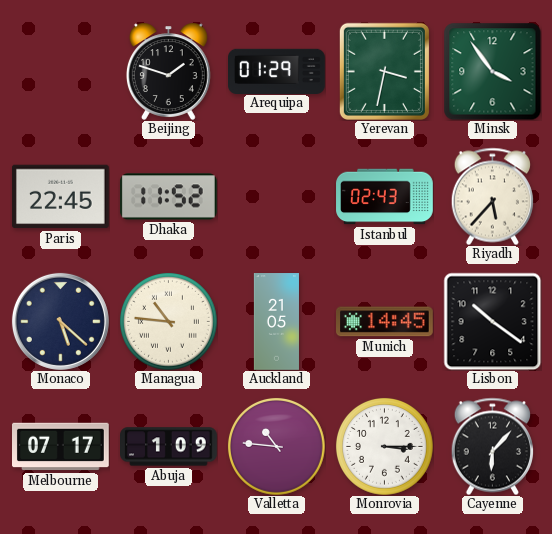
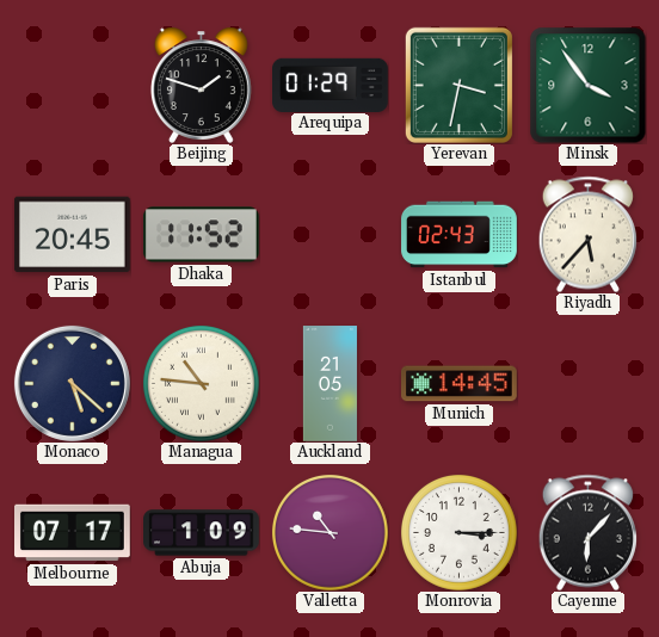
Paris: 22:45 -> 20:45
Lisbon: 10:21 -> none
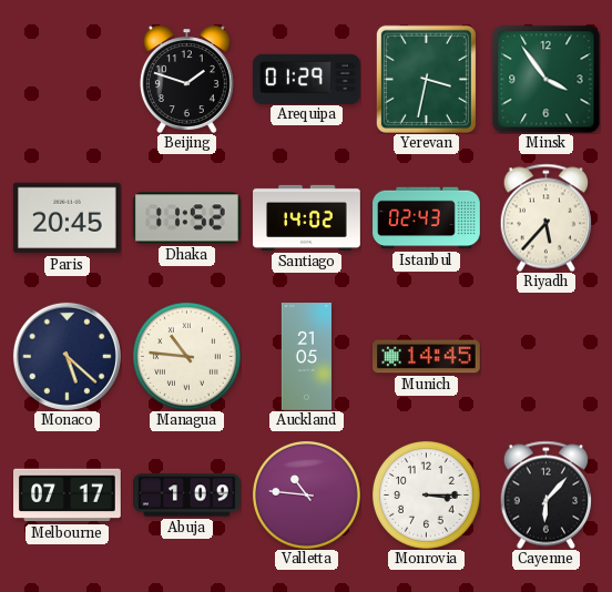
Santiago: none -> 14:02
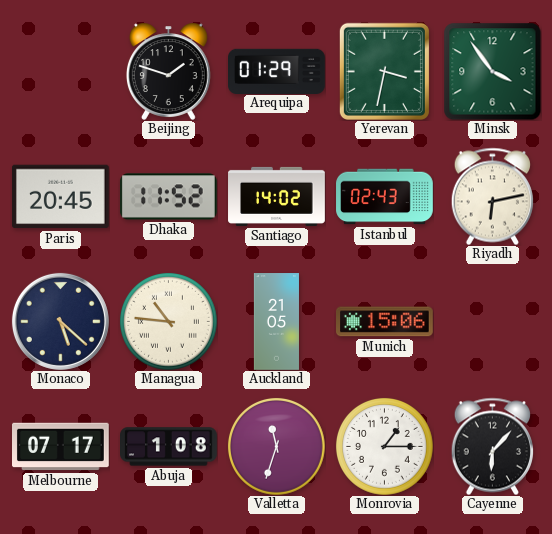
Riyadh: 5:37 -> 6:13
Munich: 14:45 -> 15:06
Abuja: 1:09 -> 1:08
Valletta: 10:46 -> 11:33
Monrovia: 3:15 -> 1:15
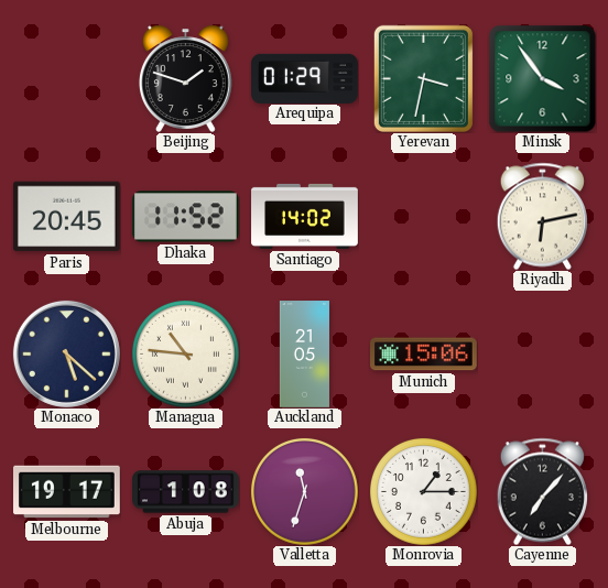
Istanbul: 02:43 -> none
Melbourne: 07:17 -> 19:17
Cayenne: 6:07 -> 7:07
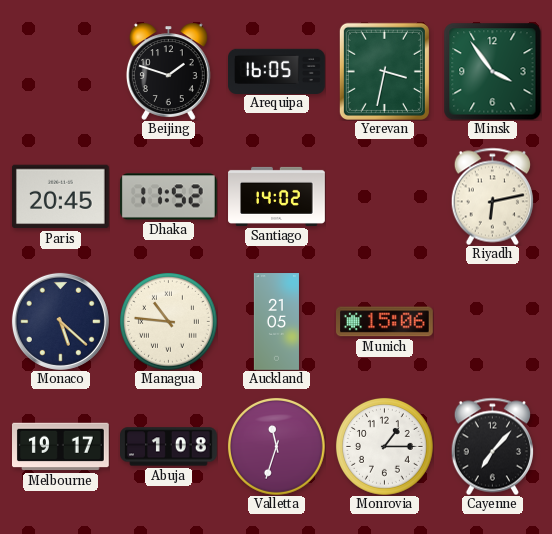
Arequipa: 01:29 -> 16:05
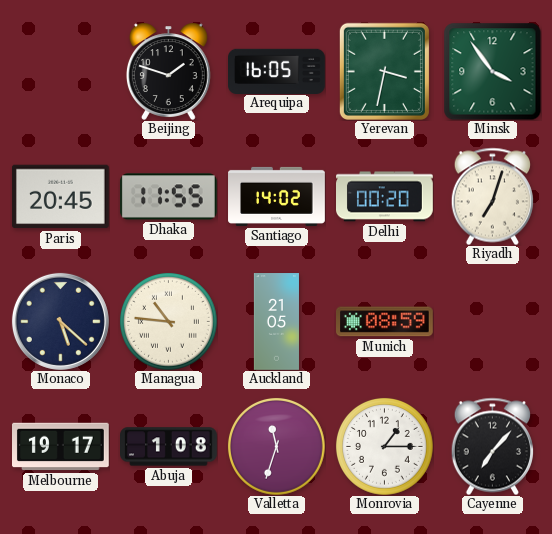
Dhaka: 11:52 -> 11:55
Delhi: none -> 00:20
Riyadh: 6:13 -> 7:03
Munich: 15:06 -> 08:59
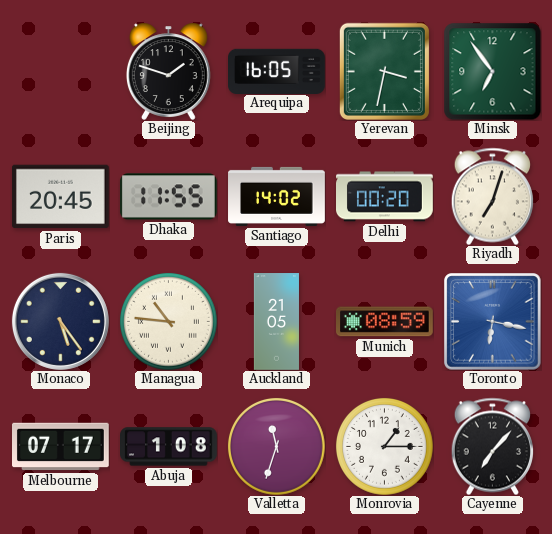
Minsk: 3:54 -> 6:54
Monaco: 5:22 -> 5:24
Toronto: none -> 6:17
Melbourne: 19:17 -> 07:17
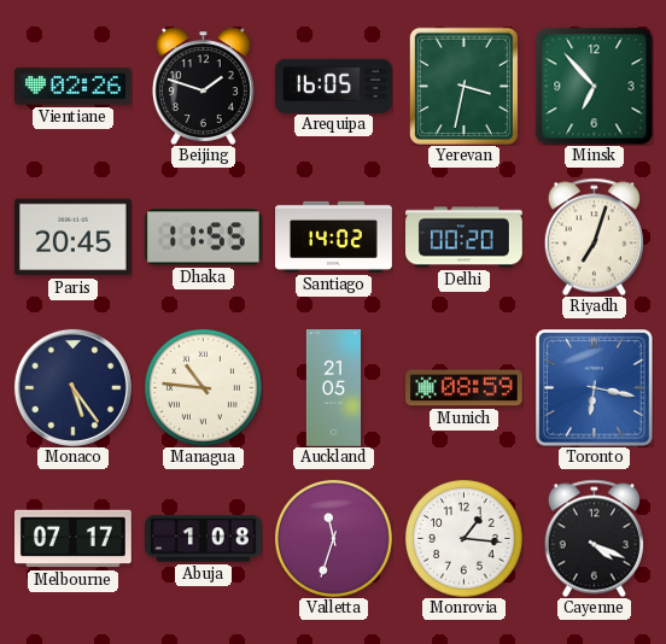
Vientiane: none -> 02:26
Minsk: 6:54 -> 6:53
Monrovia: 1:15 -> 1:16
Cayenne: 7:07 -> 4:19
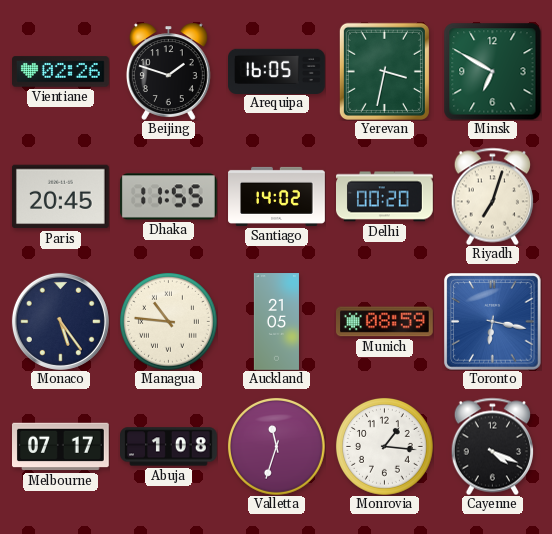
Minsk: 6:53 -> 6:50
